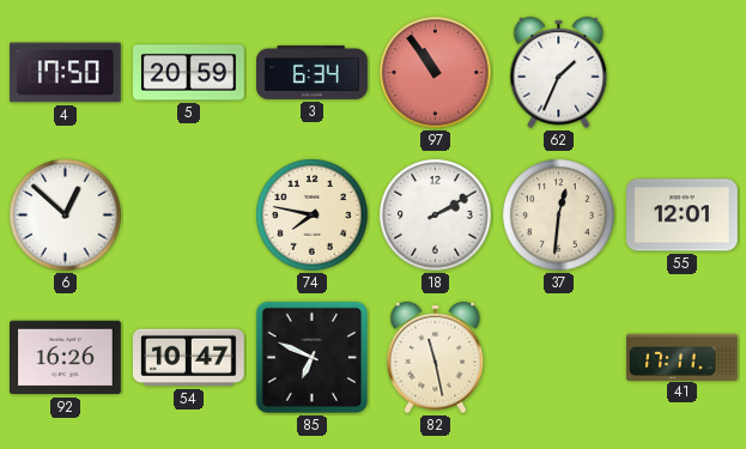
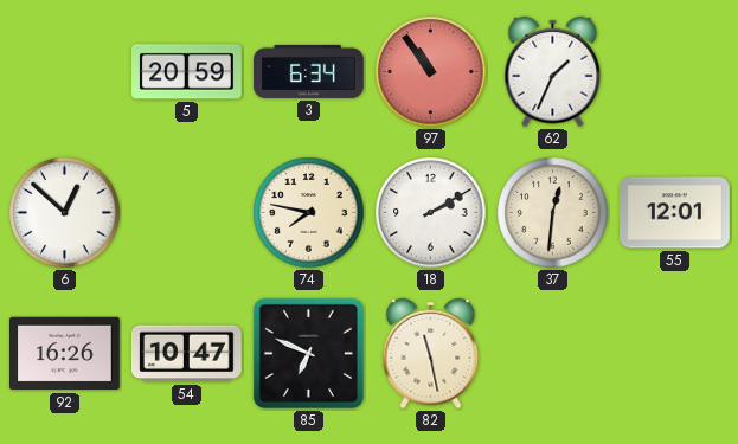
4: 17:50 -> none
41: 17:11 -> none
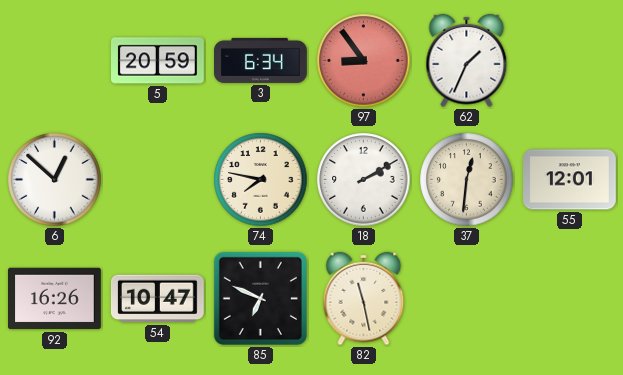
97: 10:54 -> 8:54
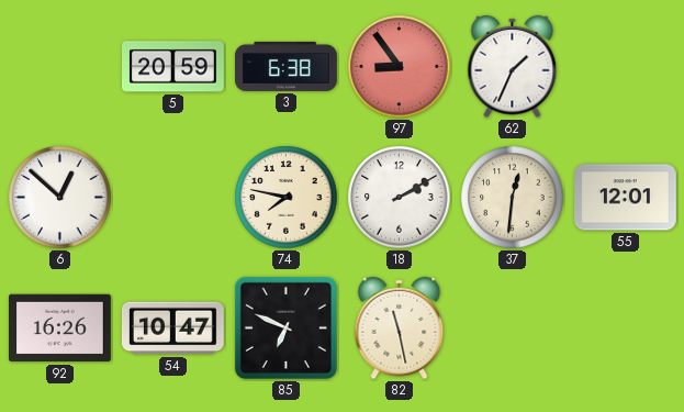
3: 6:34 -> 6:38
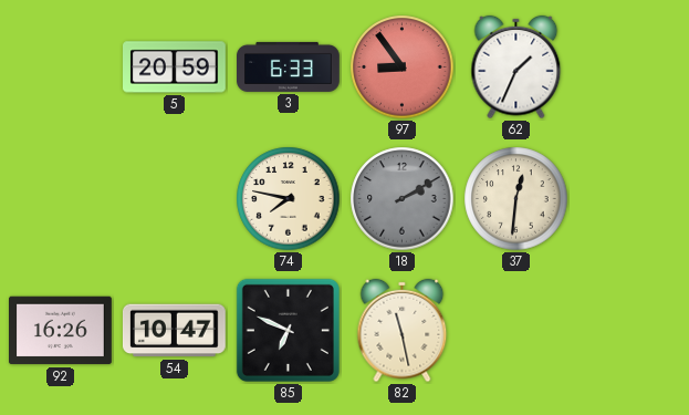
3: 6:38 -> 6:33
6: 12:52 -> none
18 dial: white -> grey
55: 12:01 -> none
